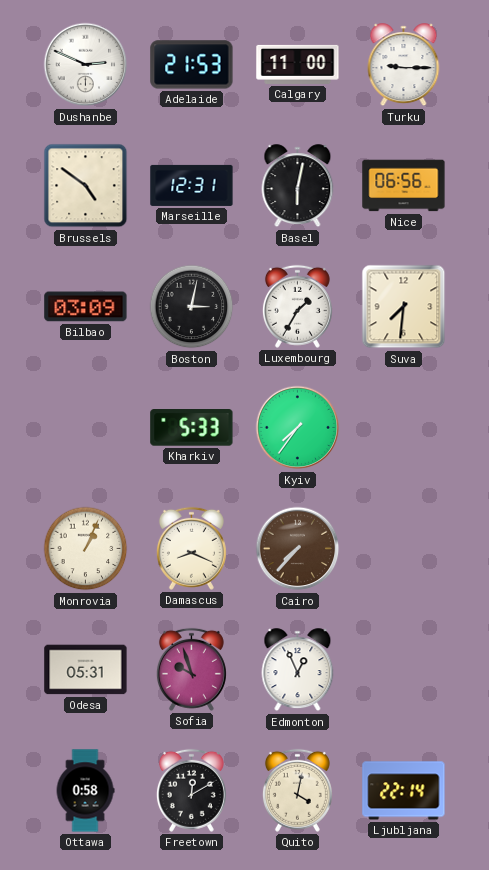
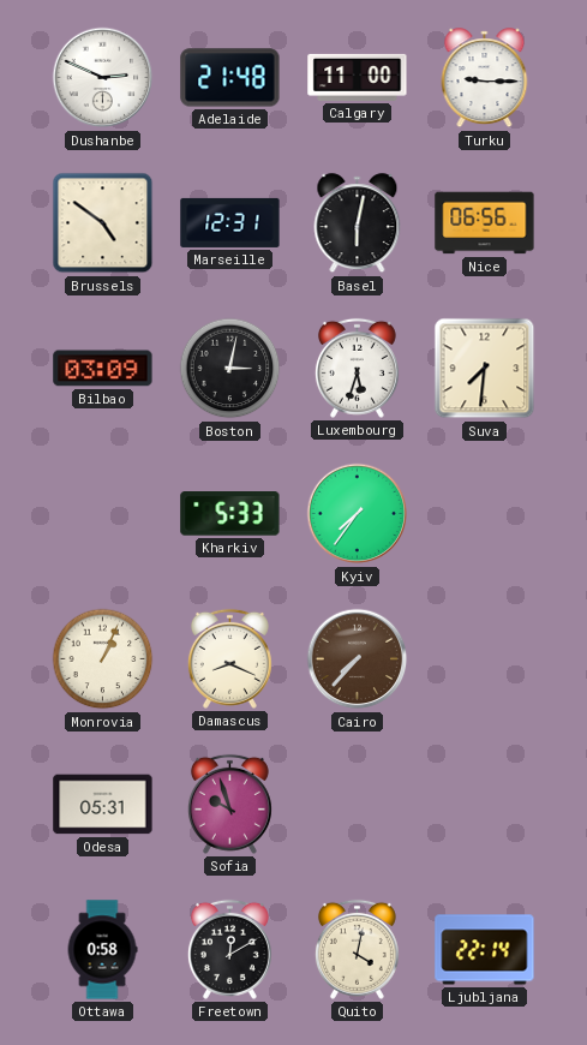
Adelaide: 21:53 -> 21:48
Luxembourg: 1:35 -> 5:33
Edmonton: 12:56 -> none
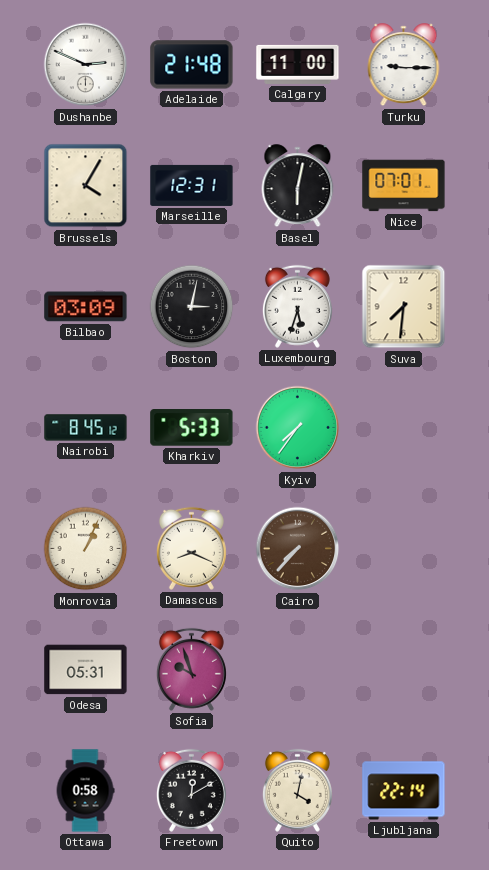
Brussels: 4:51 -> 4:05
Nice: 06:56 -> 07:01
Nairobi: none -> 8:45
